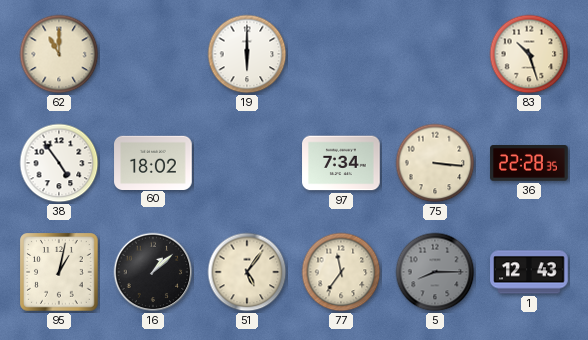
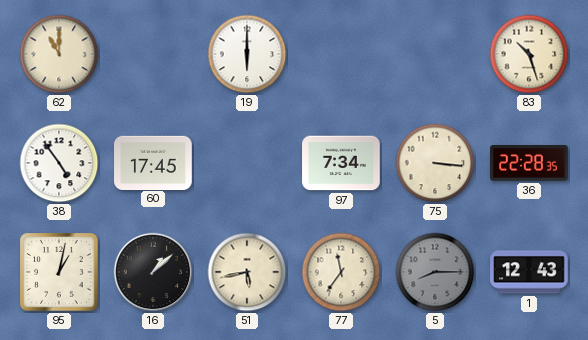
60: 18:02 -> 17:45
51: 5:06 -> 5:43
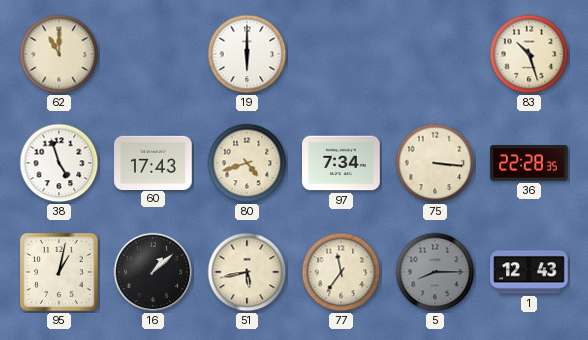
38: 4:54 -> 4:57
60: 17:45 -> 17:43
80: none -> 4:42
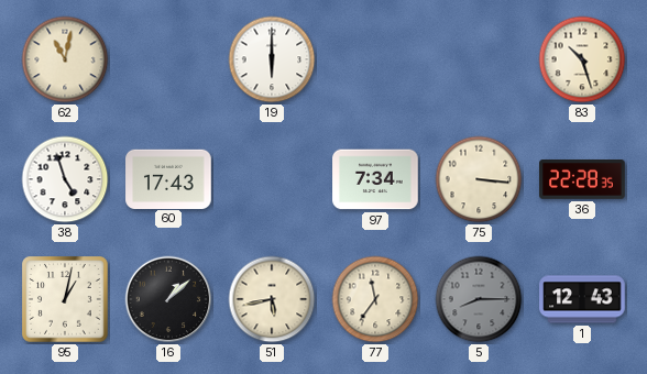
62: 11:00 -> 11:02
80: 4:42 -> none
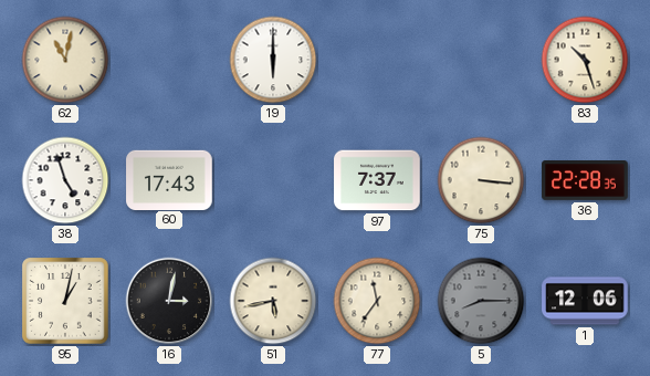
97: 7:34 -> 7:37
16: 1:08 -> 3:02
1: 12:43 -> 12:06
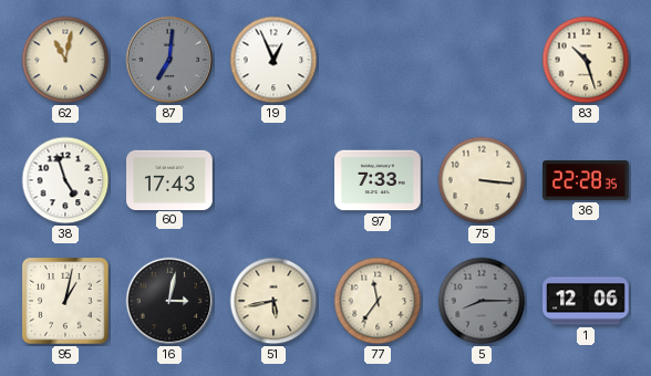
87: none -> 7:01
19: 6:00 -> 12:56
97: 7:37 -> 7:33
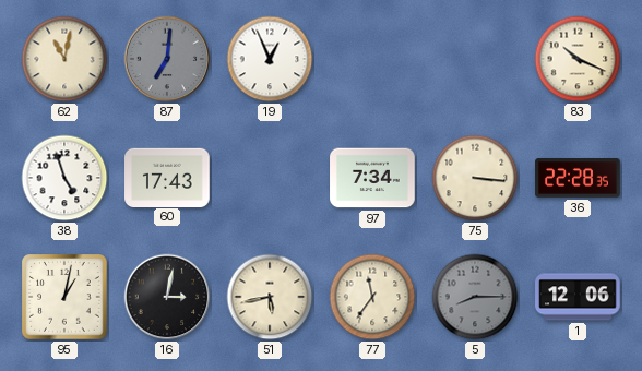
83: 10:27 -> 10:19
97: 7:33 -> 7:34
